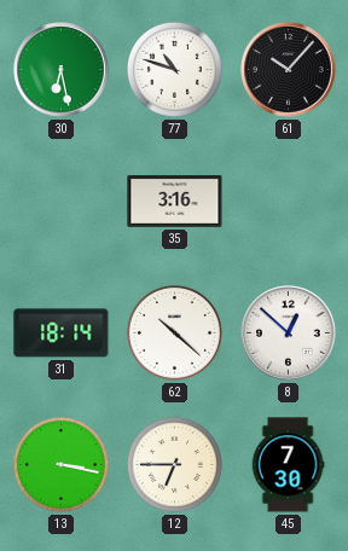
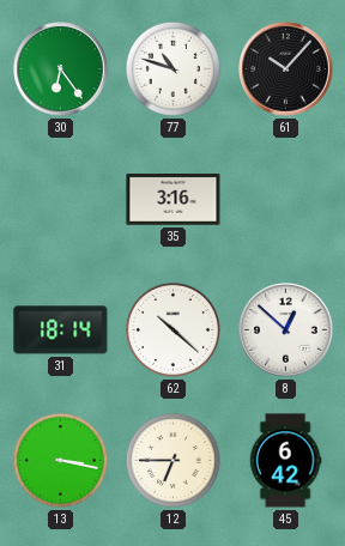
30: 6:28 -> 6:24
45: 7:30 -> 6:42
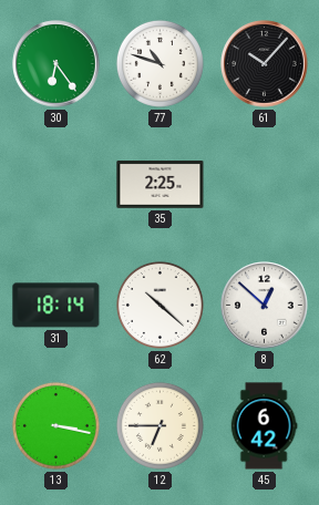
35: 3:16 -> 2:25
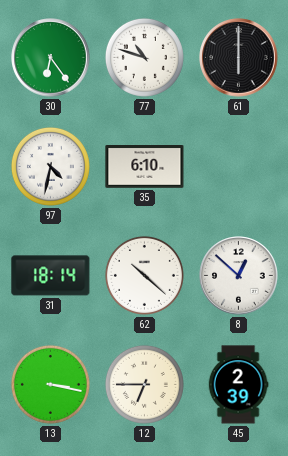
61: 10:07 -> 6:00
97: none -> 4:32
35: 2:25 -> 6:10
45: 6:42 -> 2:39
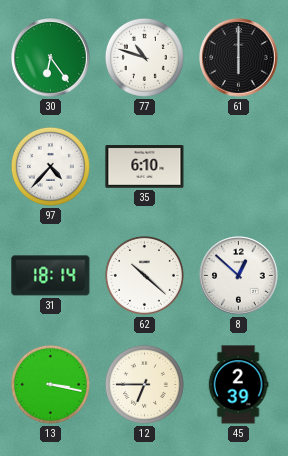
97: 4:32 -> 4:37
